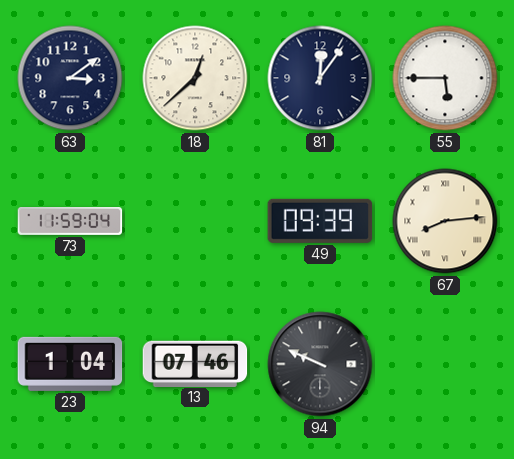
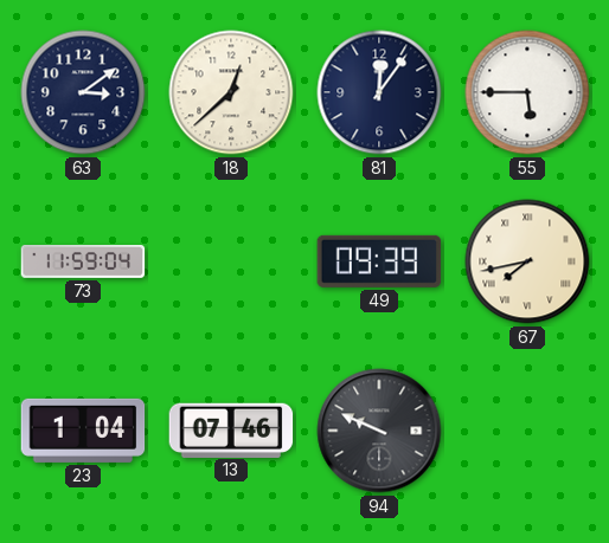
67: 8:14 -> 7:43
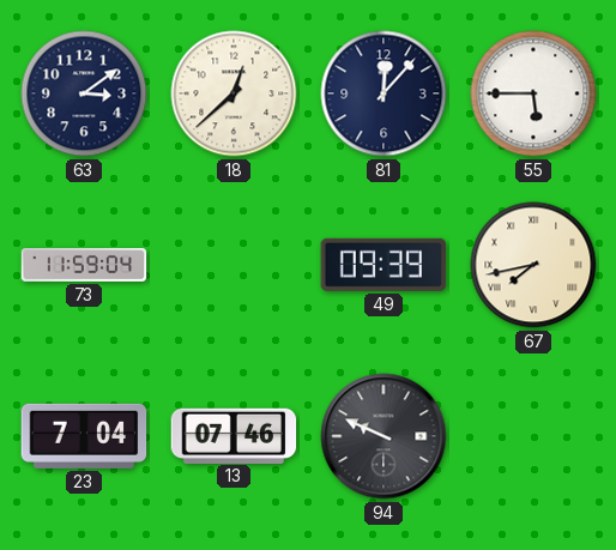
81: 12:06 -> 12:07
23: 1:04 -> 7:04
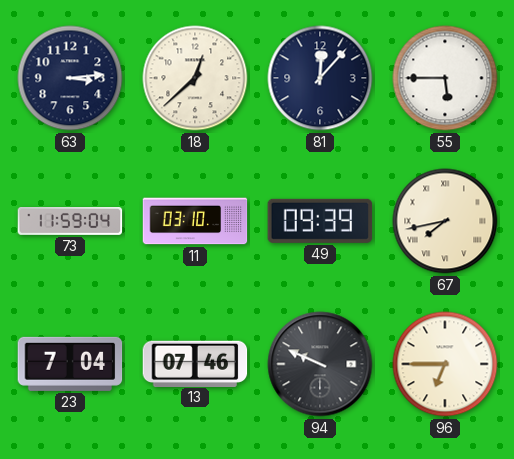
63: 3:09 -> 3:14
11: none -> 03:10
96: none -> 6:45
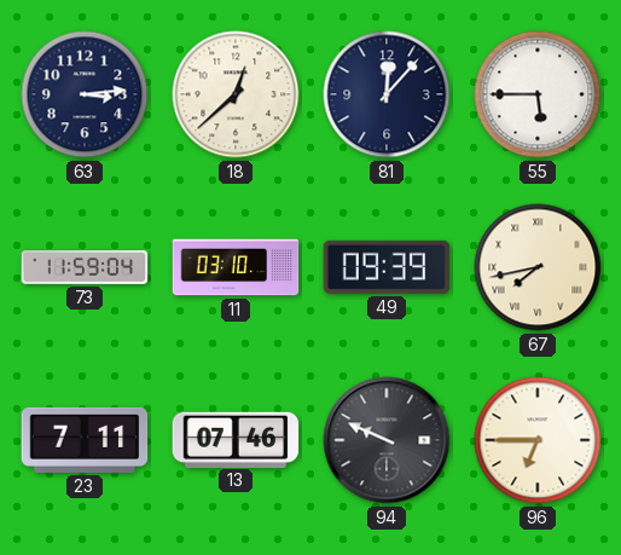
23: 7:04 -> 7:11
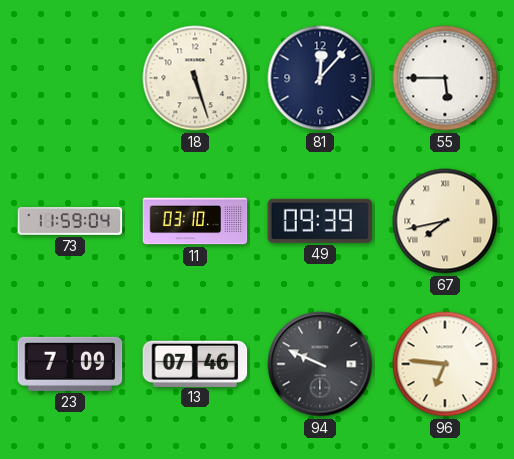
63: 3:14 -> none
18: 12:38 -> 5:27
23: 7:11 -> 7:09
96: 6:45 -> 6:46
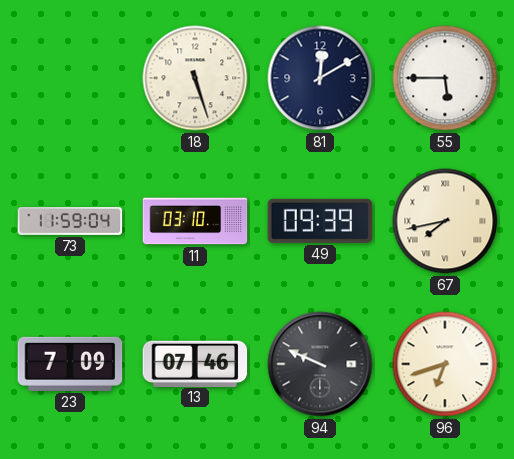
81: 12:07 -> 12:10
96: 6:46 -> 6:42
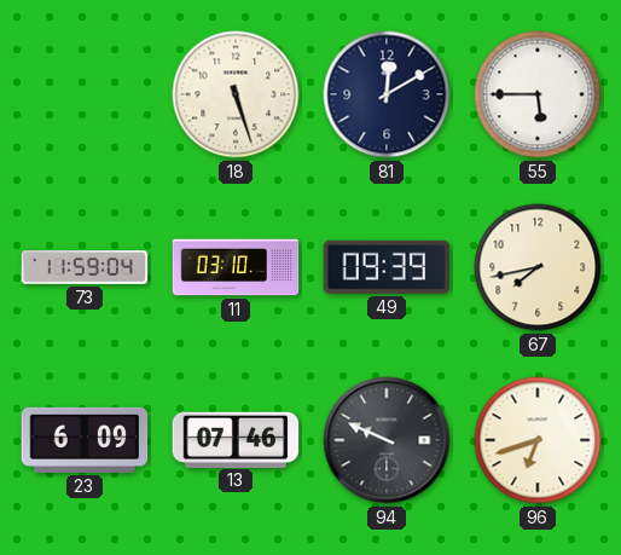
67 numerals: Roman -> Arabic
23: 7:09 -> 6:09
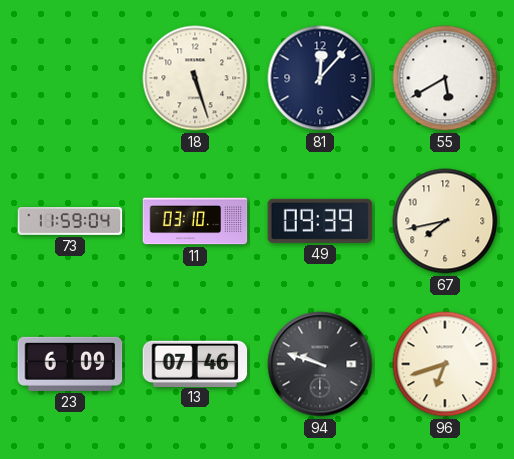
81: 12:10 -> 12:07
55: 5:45 -> 5:40
94: 9:49 -> 9:48
